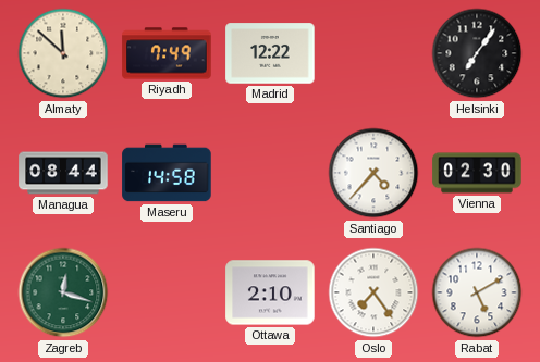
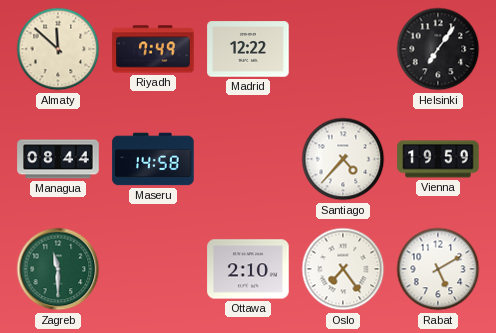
Vienna: 02:30 -> 19:59
Zagreb: 12:18 -> 11:30
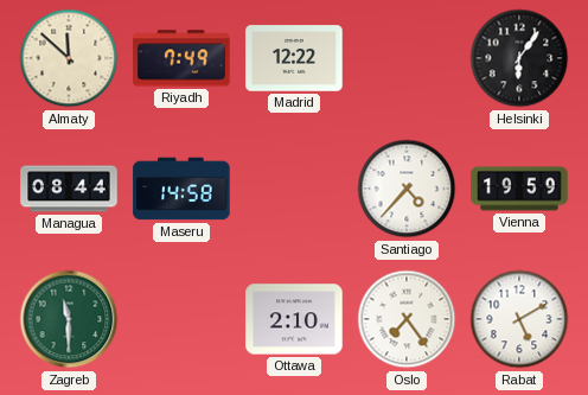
Helsinki: 7:06 -> 6:06
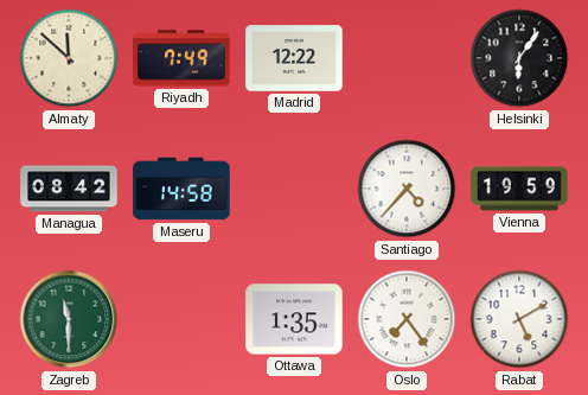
Managua: 08:44 -> 08:42
Ottawa: 2:10 -> 1:35
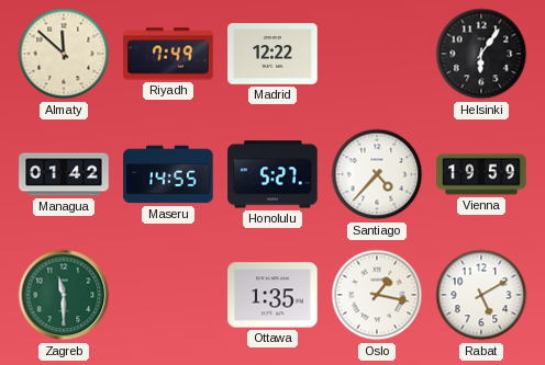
Managua: 08:42 -> 01:42
Maseru: 14:58 -> 14:55
Honolulu: none -> 5:27
Oslo: 7:24 -> 1:17
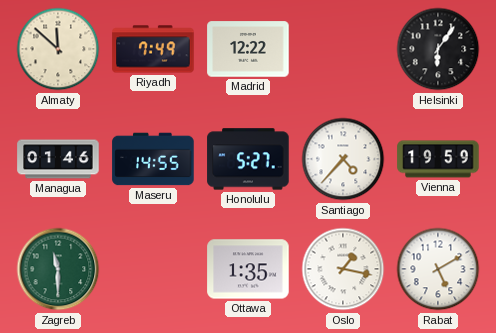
Managua: 01:42 -> 01:46
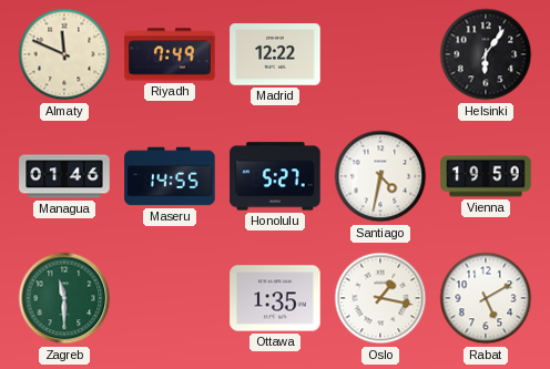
Almaty: 11:52 -> 11:49
Santiago: 4:37 -> 4:32
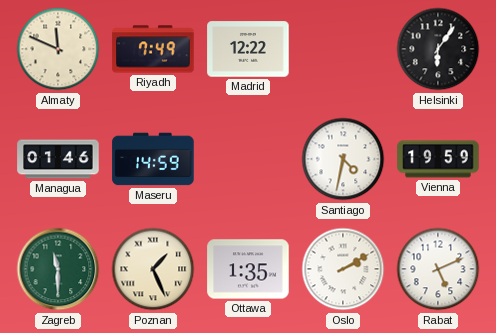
Maseru: 14:55 -> 14:59
Honolulu: 5:27 -> none
Poznan: none -> 1:26
Oslo: 1:17 -> 2:10
Rabat: 5:10 -> 5:11
